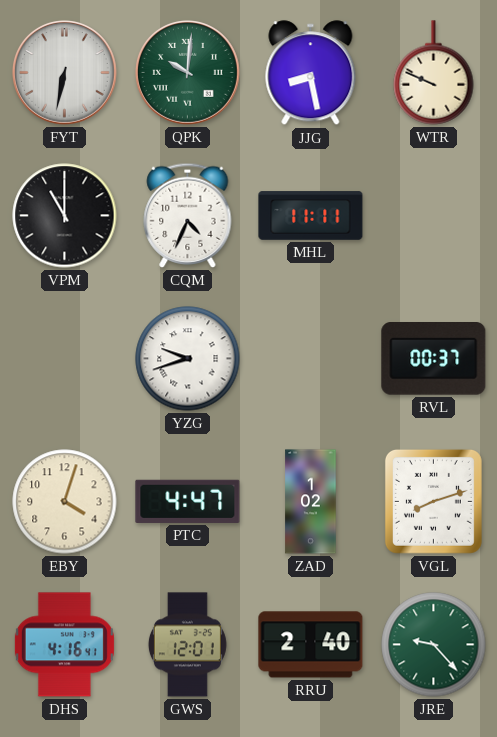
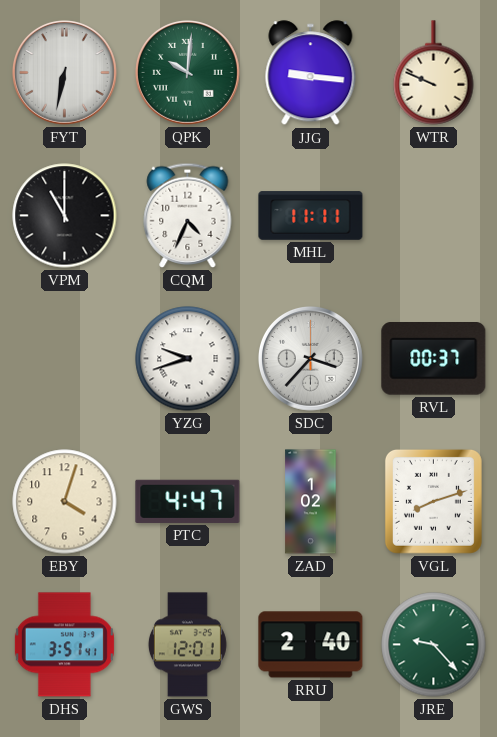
JJG: 8:28 -> 9:16
SDC: none -> 3:37
DHS: 4:16 -> 3:51
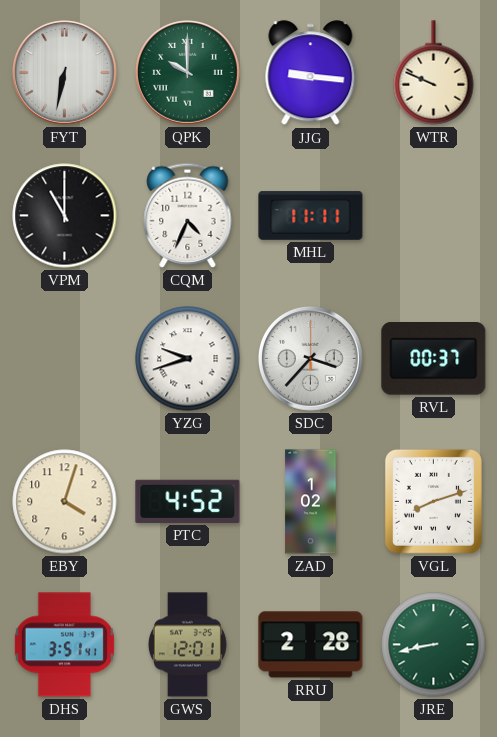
QPK: 10:01 -> 10:00
PTC: 4:47 -> 4:52
RRU: 2:40 -> 2:28
JRE: 9:23 -> 8:43
